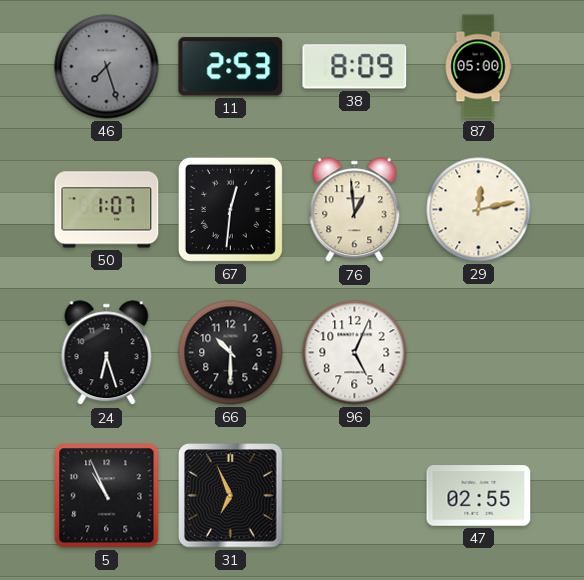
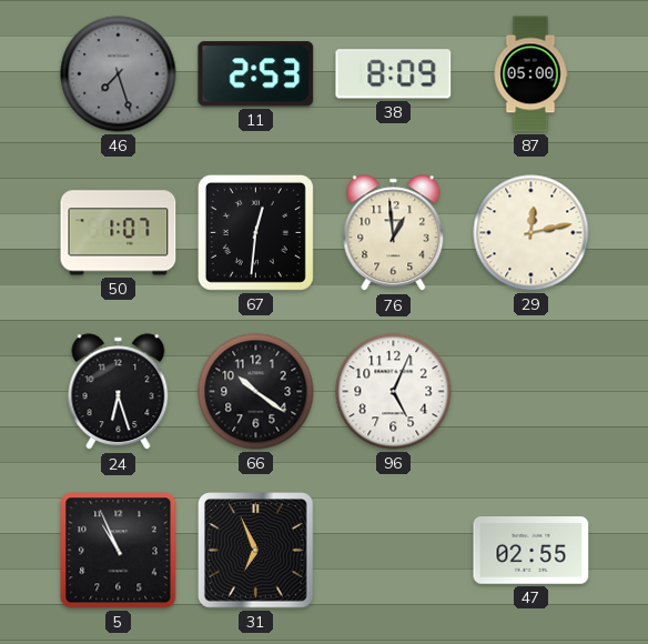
66: 10:30 -> 10:21
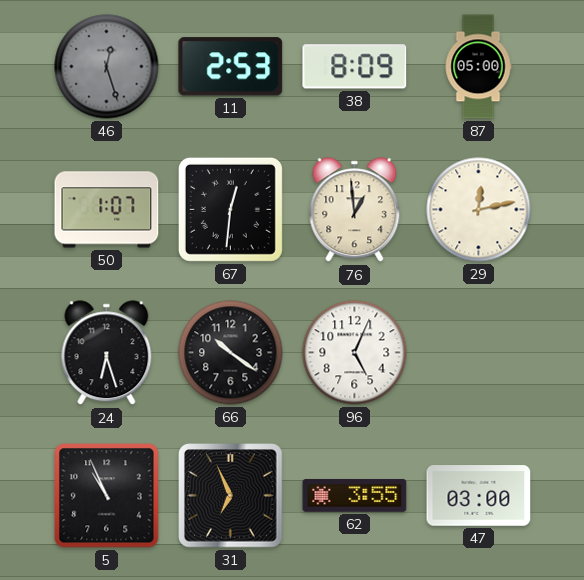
46: 7:27 -> 12:27
62: none -> 3:55
47: 02:55 -> 03:00
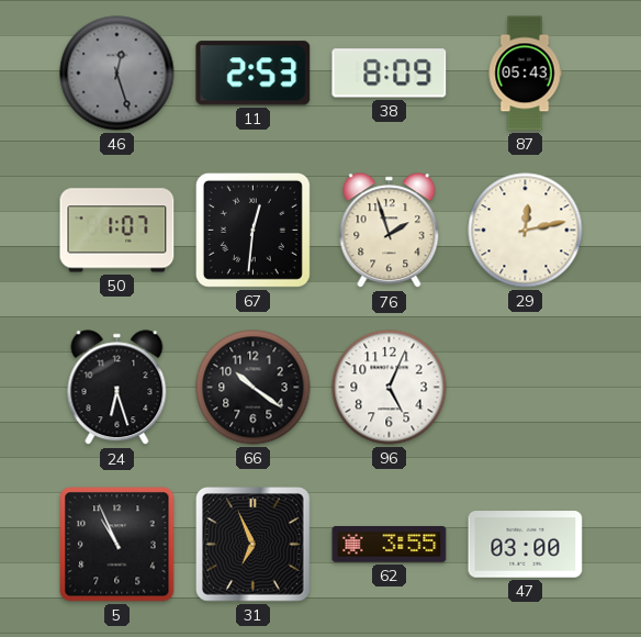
87: 05:00 -> 05:43
76: 12:59 -> 1:57
